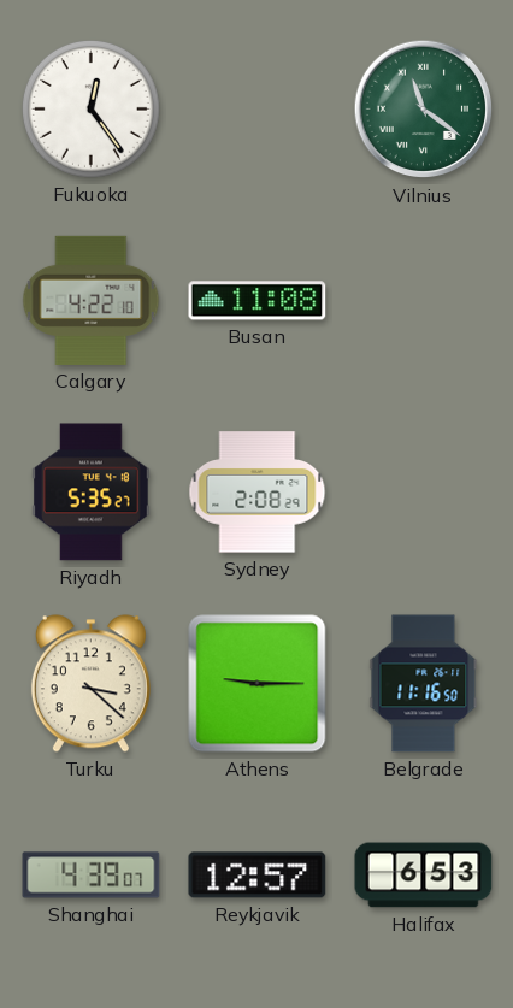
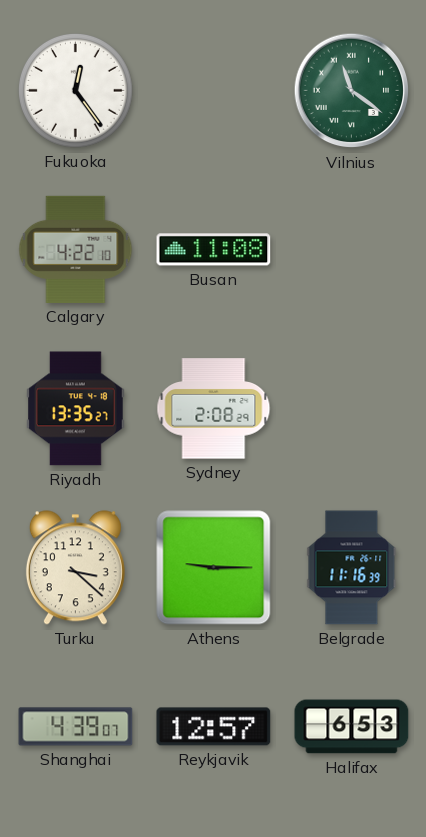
Riyadh: 5:35 -> 13:35
Belgrade: 11:16:50 -> 11:16:39
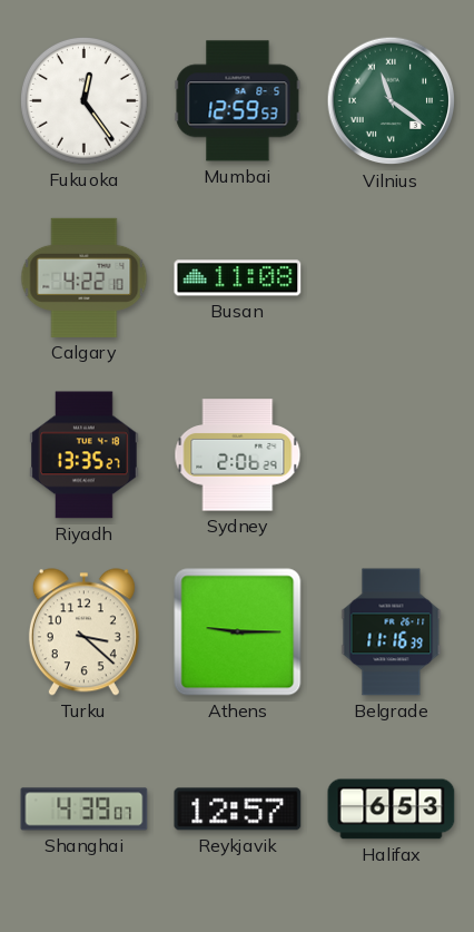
Mumbai: none -> 12:59
Sydney: 2:08 -> 2:06
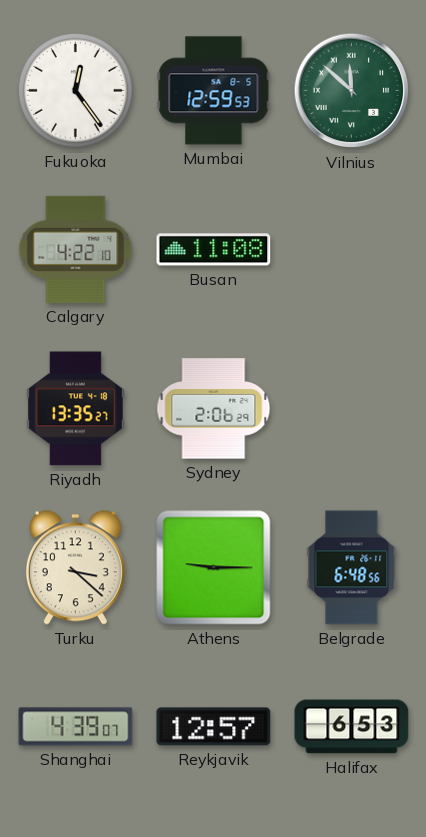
Vilnius: 11:21 -> 11:52
Belgrade: 11:16 -> 6:48
